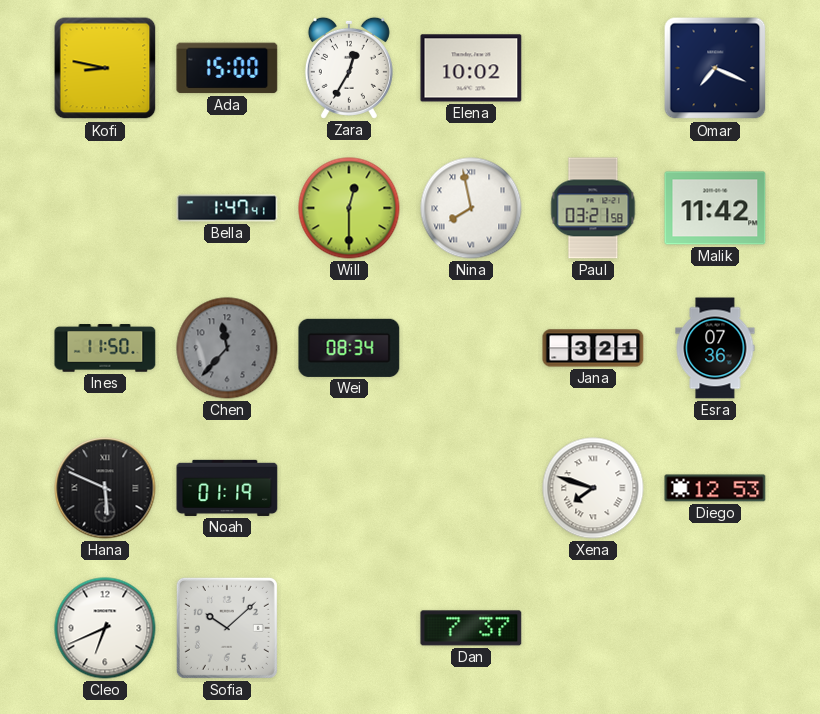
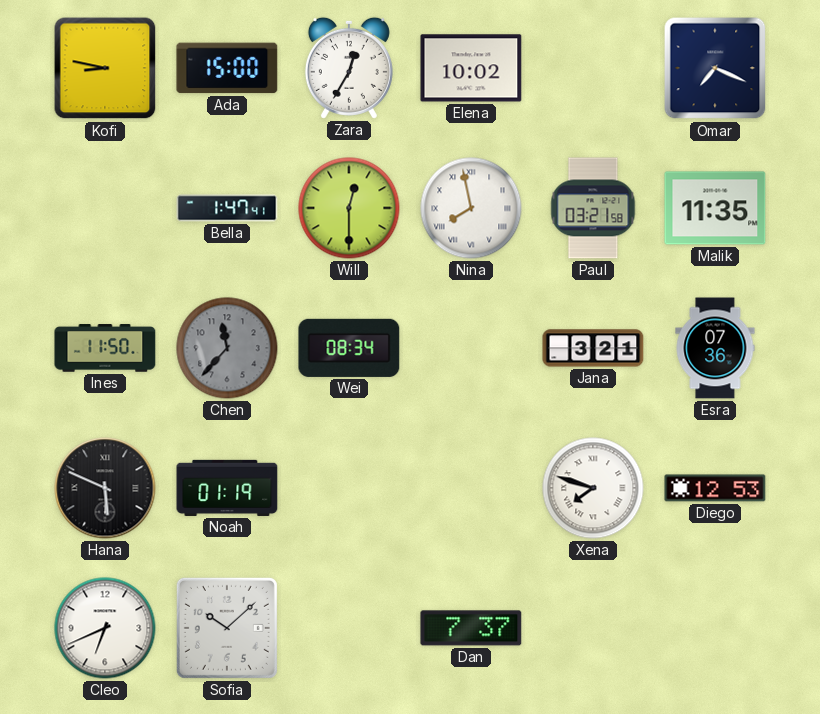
Malik: 11:42 -> 11:35
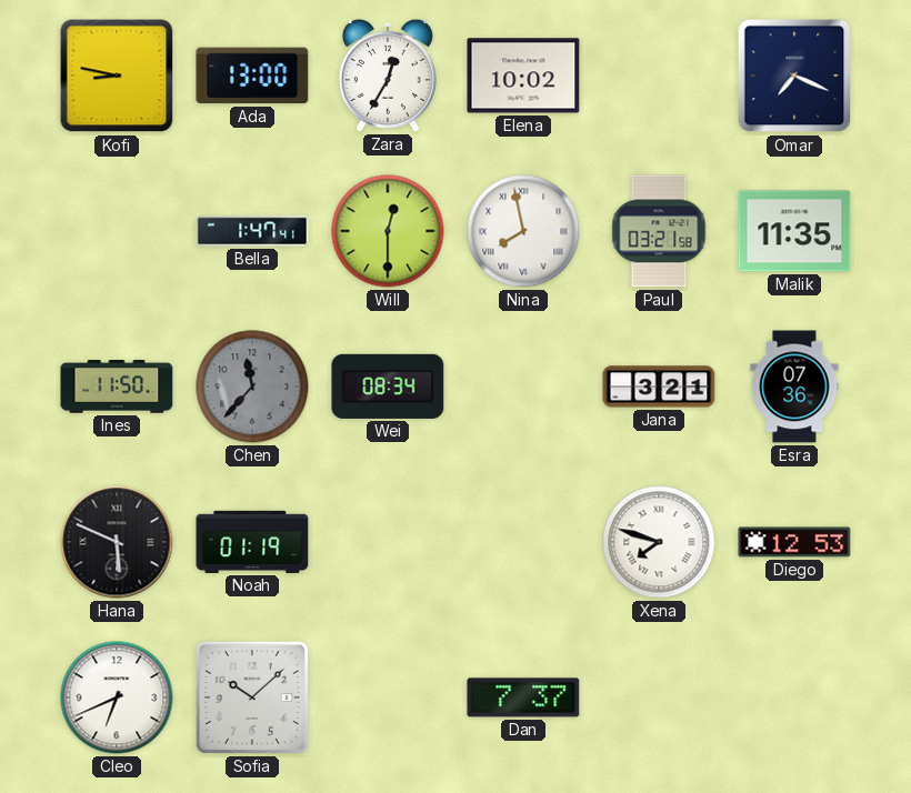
Ada: 15:00 -> 13:00
